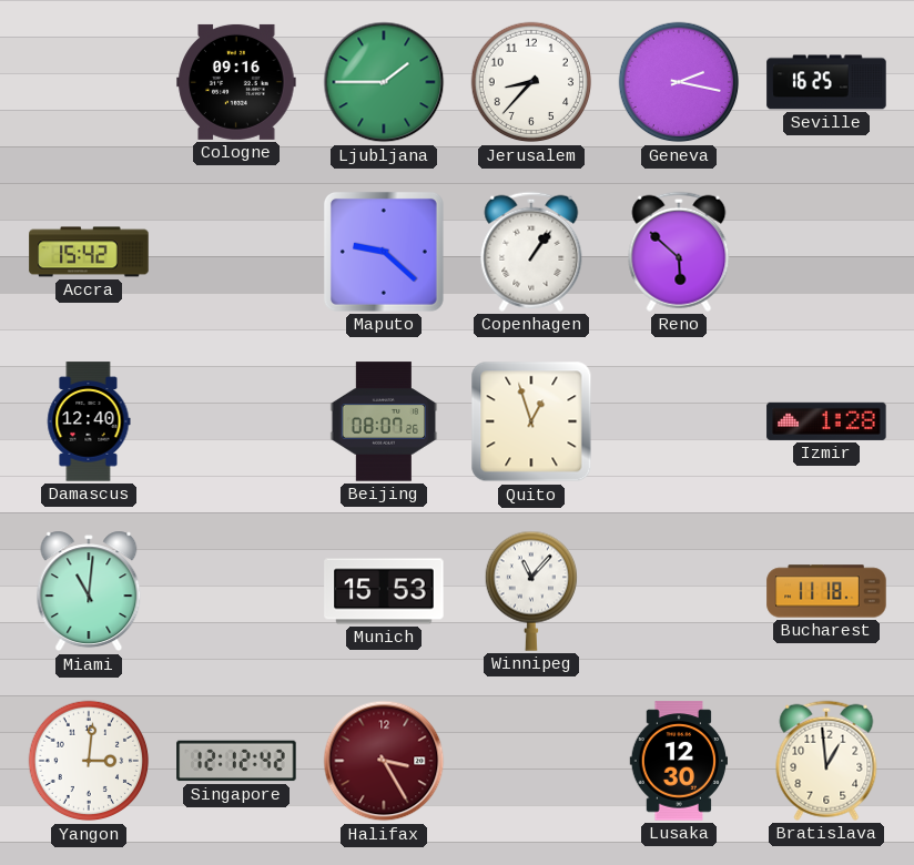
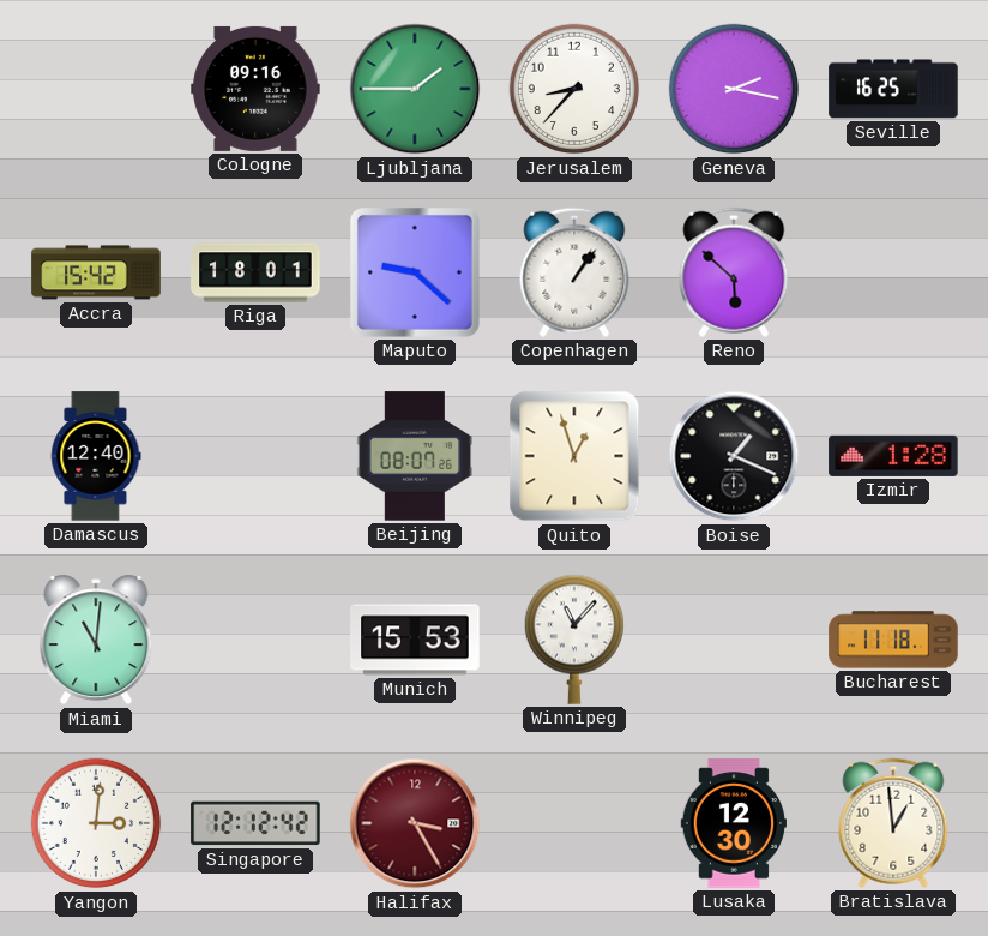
Riga: none -> 18:01
Boise: none -> 1:19
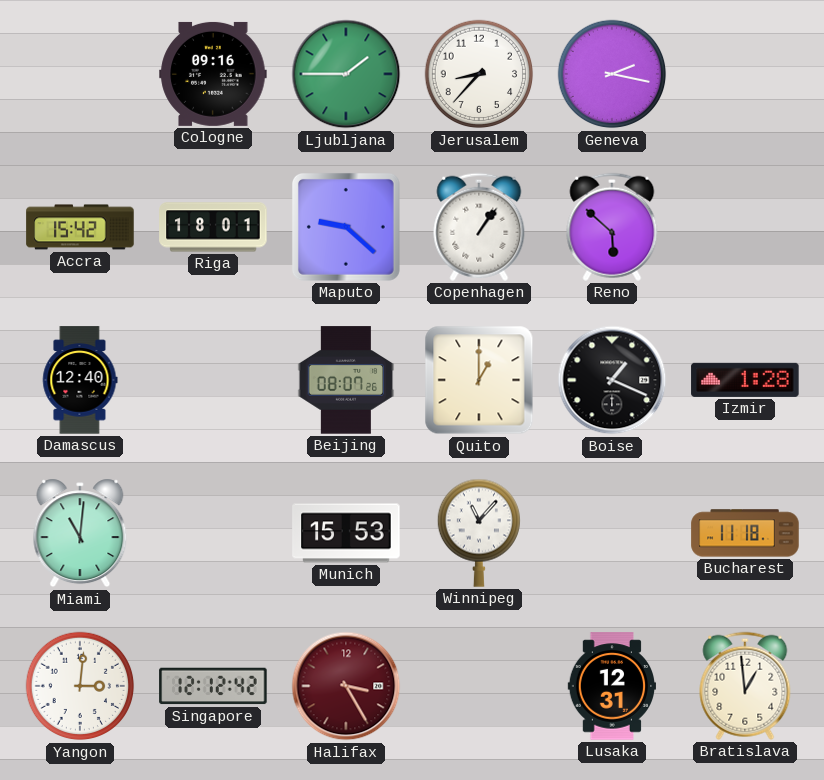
Seville: 16:25 -> none
Quito: 12:57 -> 1:00
Lusaka: 12:30 -> 12:31
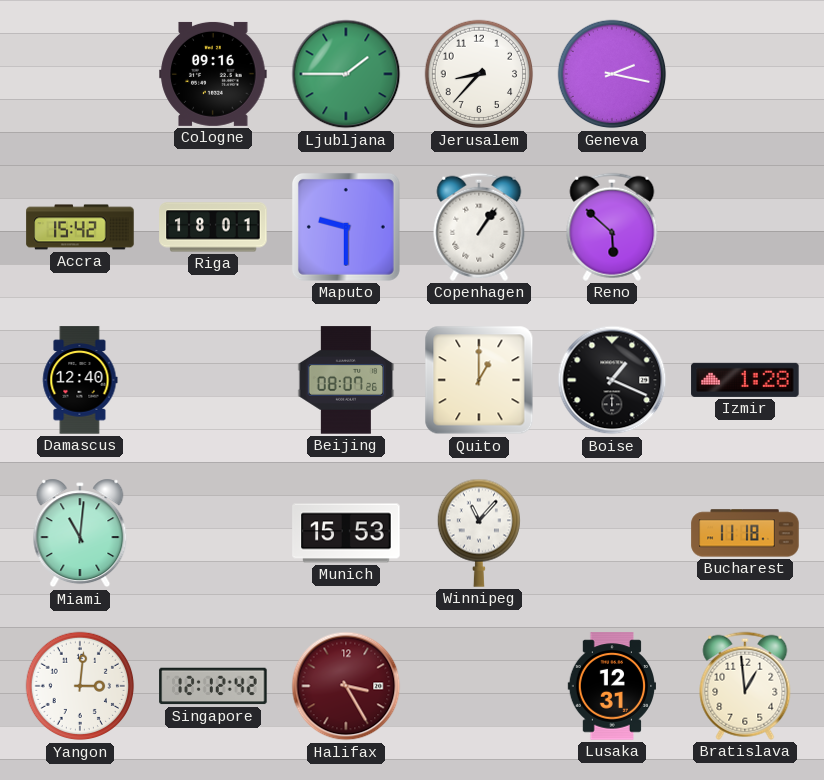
Maputo: 9:22 -> 9:30
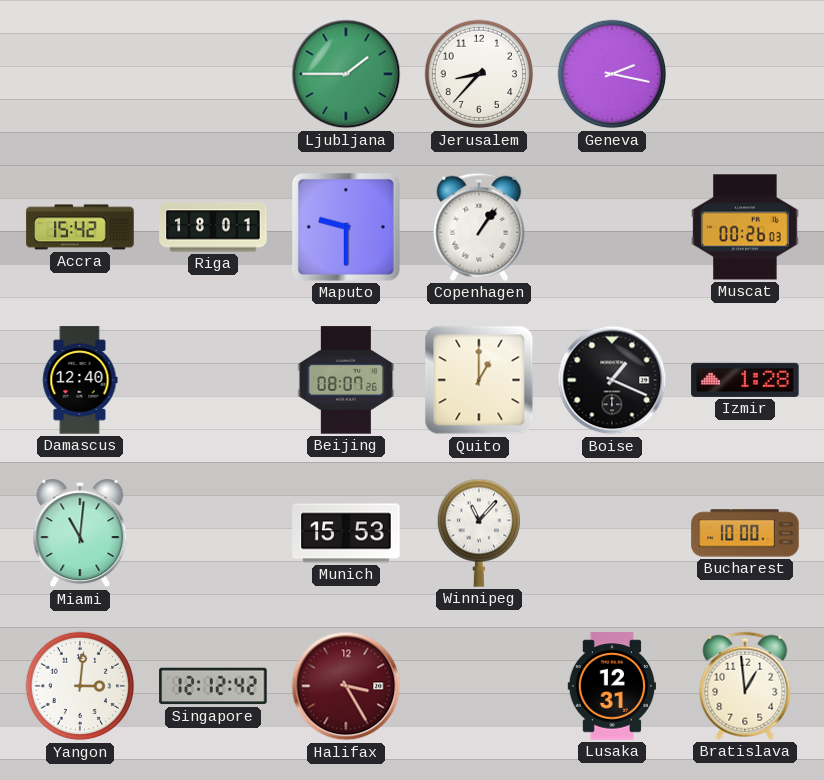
Cologne: 09:16 -> none
Reno: 5:52 -> none
Muscat: none -> 00:26
Bucharest: 11:18 -> 10:00
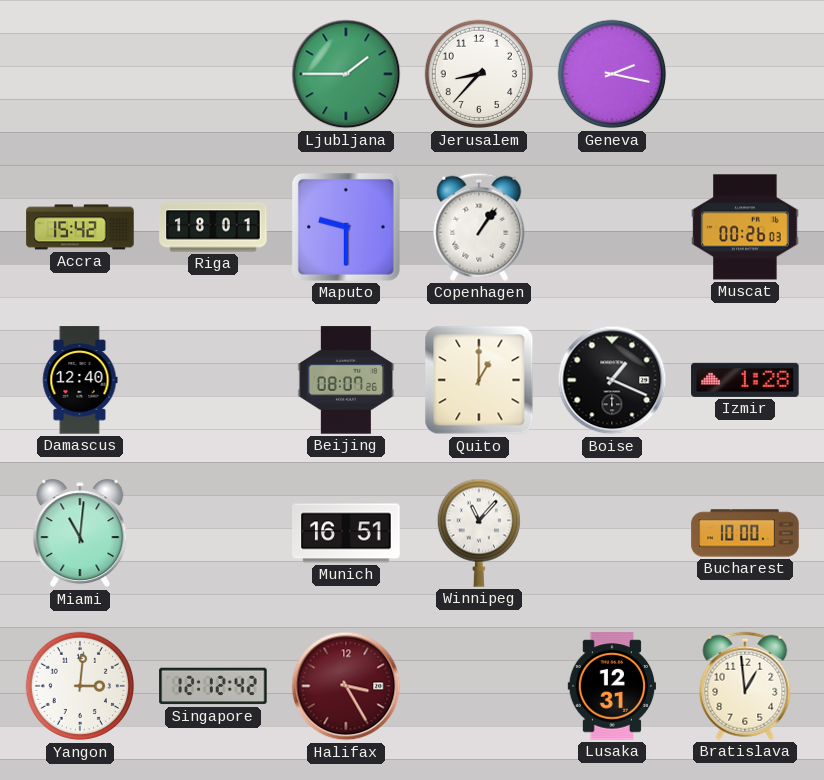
Munich: 15:53 -> 16:51
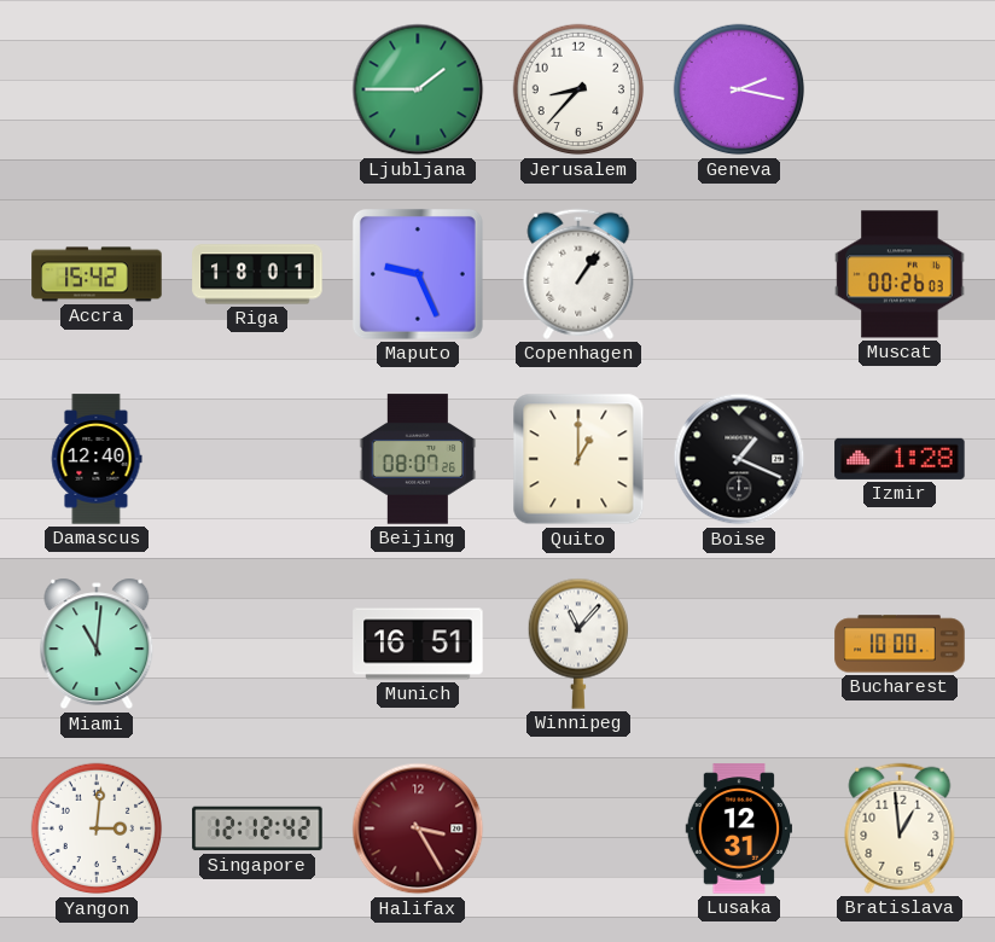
Maputo: 9:30 -> 9:26
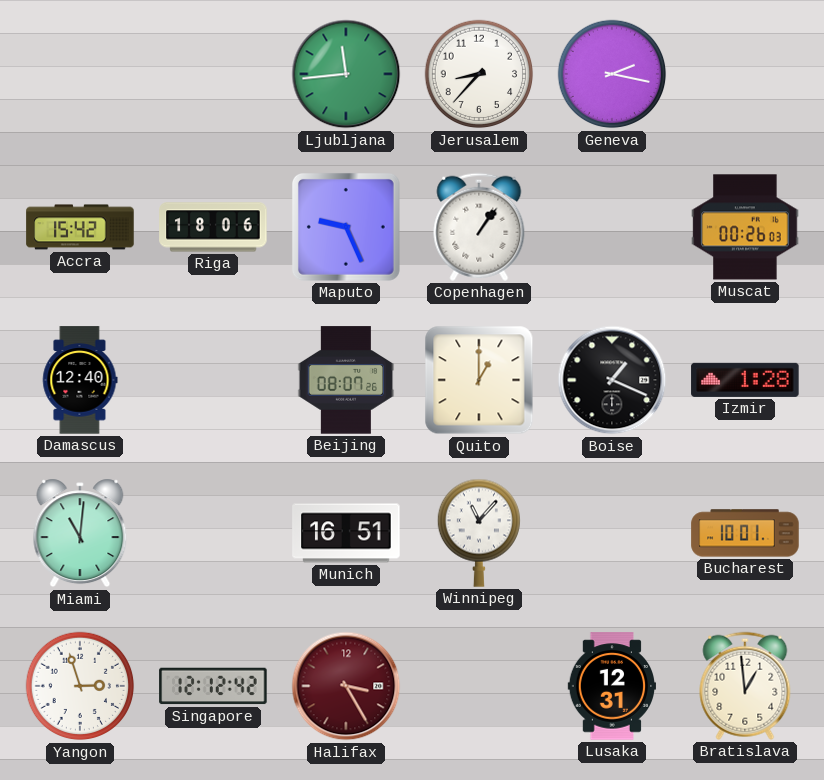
Ljubljana: 1:45 -> 11:44
Riga: 18:01 -> 18:06
Bucharest: 10:00 -> 10:01
Yangon: 3:01 -> 2:57
